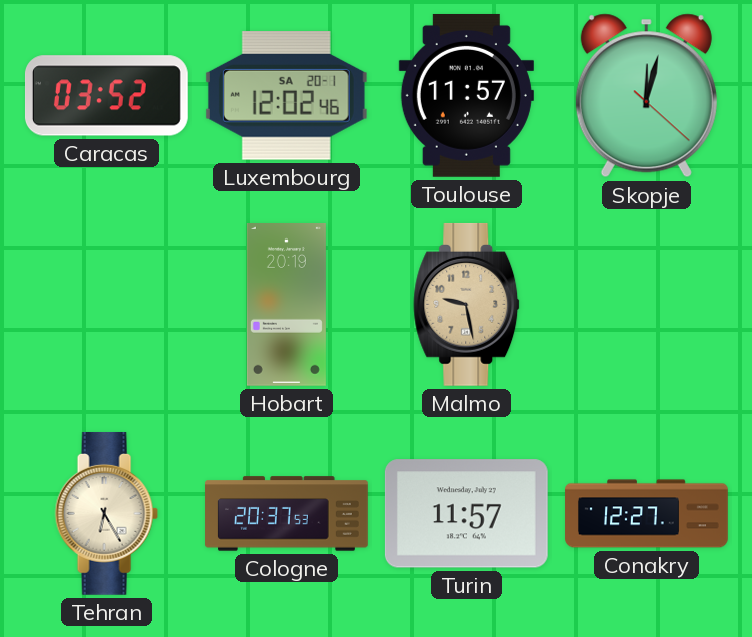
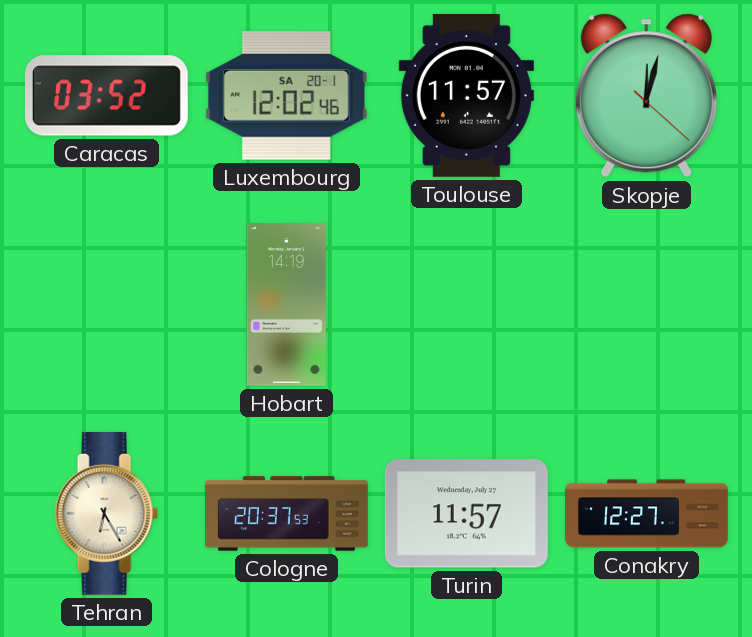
Hobart: 20:19 -> 14:19
Malmo: 9:28 -> none
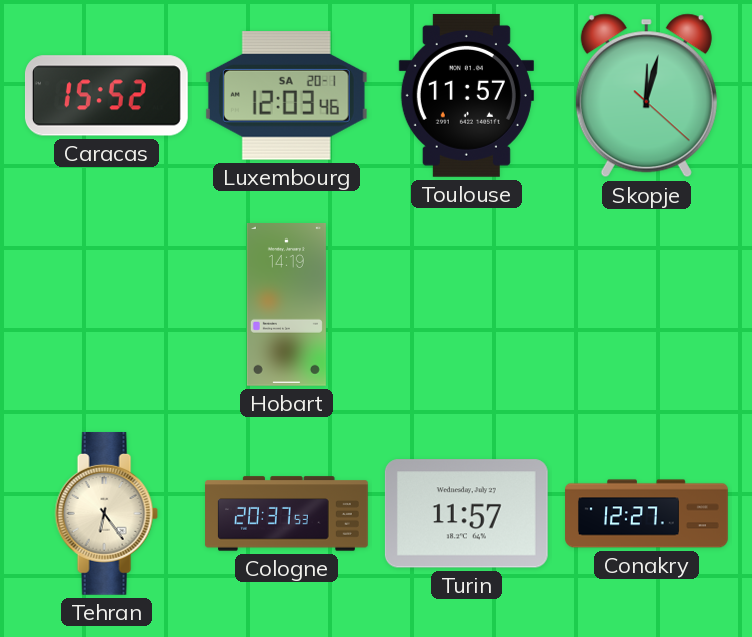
Caracas: 03:52 -> 15:52
Luxembourg: 12:02 -> 12:03
Tehran: 6:25 -> 6:24
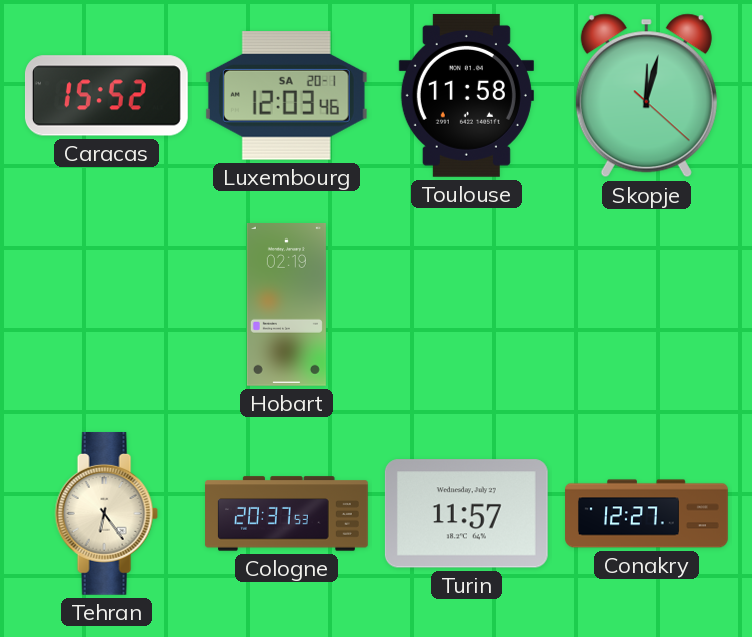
Toulouse: 11:57 -> 11:58
Hobart: 14:19 -> 02:19
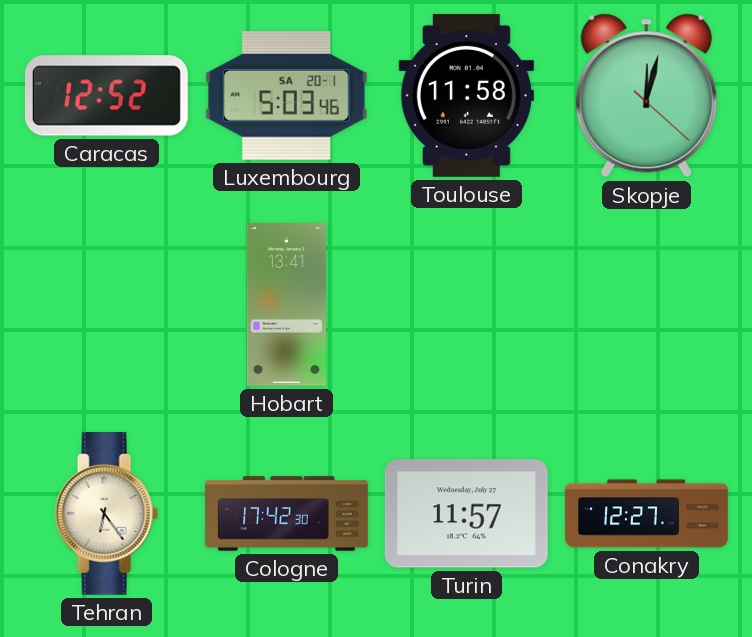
Caracas: 15:52 -> 12:52
Luxembourg: 12:03 -> 5:03
Hobart: 02:19 -> 13:41
Cologne: 20:37 -> 17:42
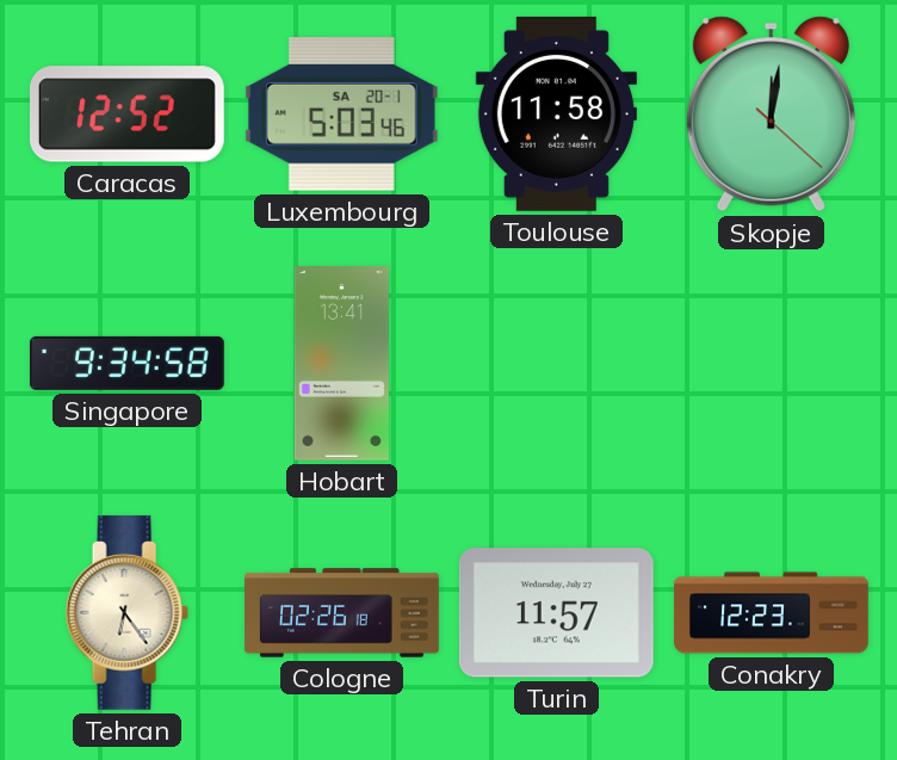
Skopje: 12:02 -> 12:01
Singapore: none -> 9:34
Cologne: 17:42 -> 02:26
Conakry: 12:27 -> 12:23
